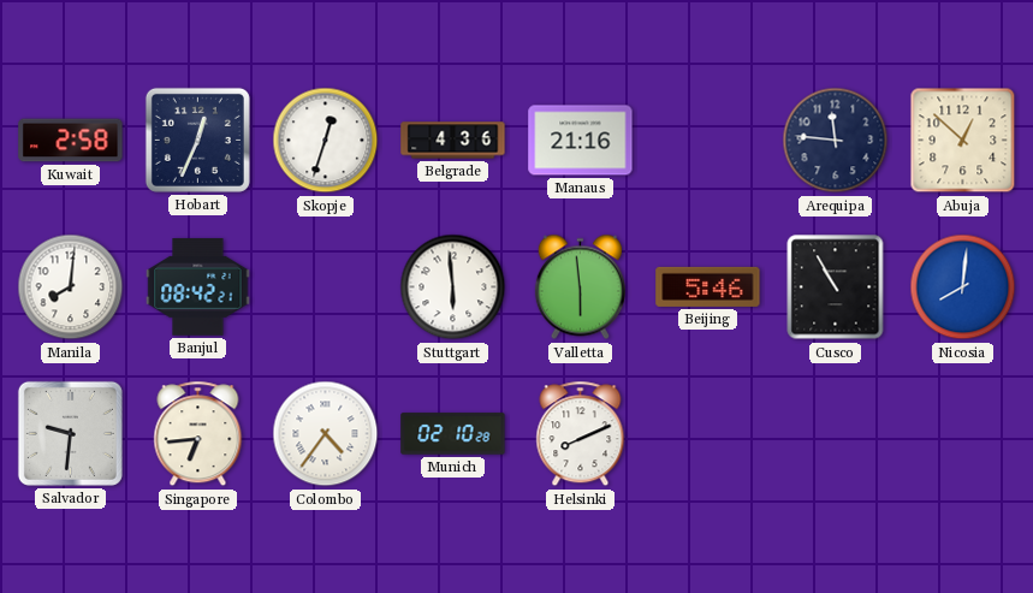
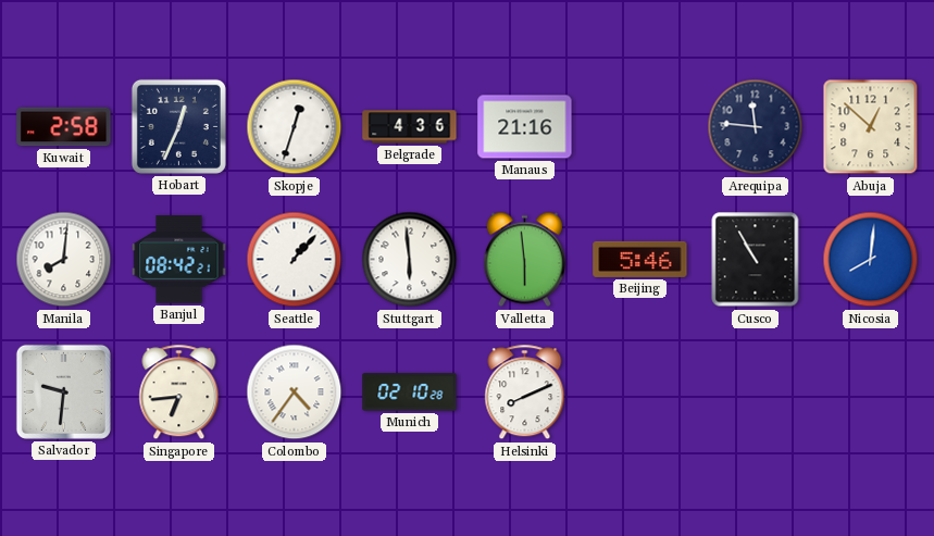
Seattle: none -> 1:07
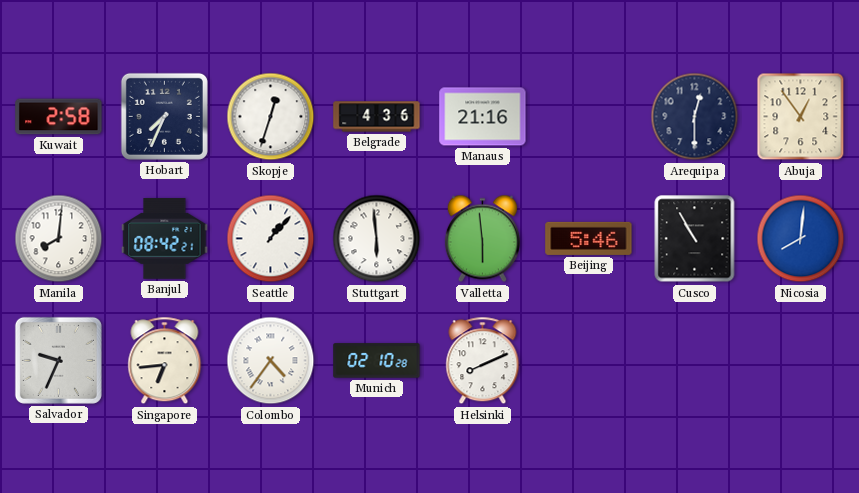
Hobart: 12:34 -> 7:34
Arequipa: 11:46 -> 12:30
Abuja: 12:52 -> 12:54
Salvador: 9:31 -> 9:34
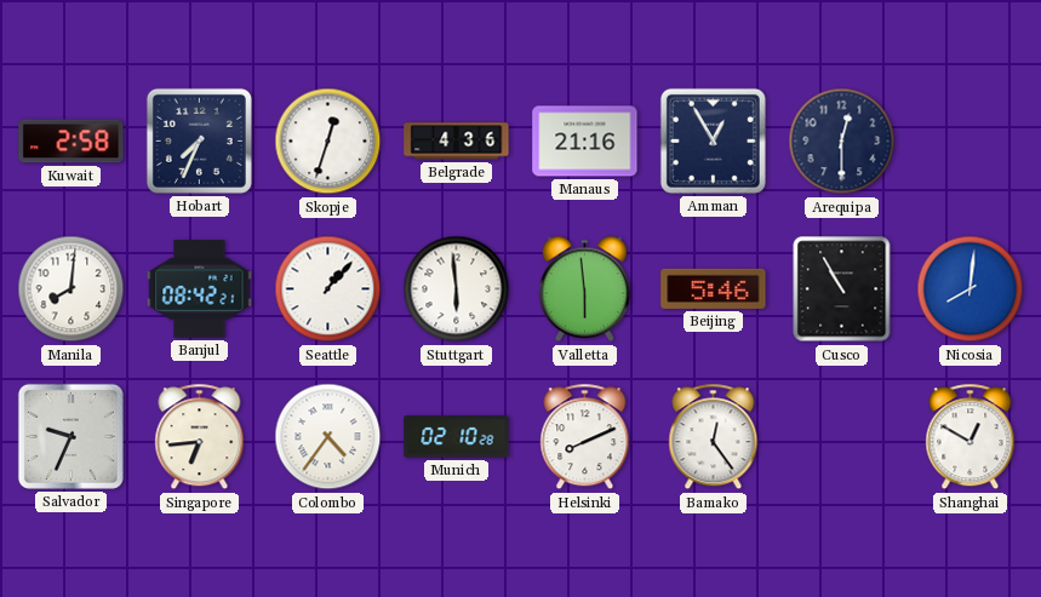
Amman: none -> 12:55
Abuja: 12:54 -> none
Bamako: none -> 12:24
Shanghai: none -> 12:50
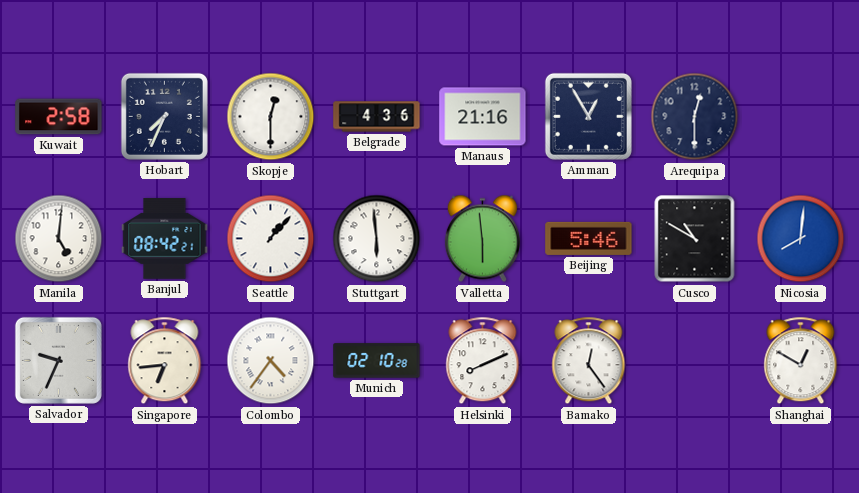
Skopje: 12:33 -> 12:30
Manila: 8:01 -> 5:01
Cusco: 10:55 -> 10:50
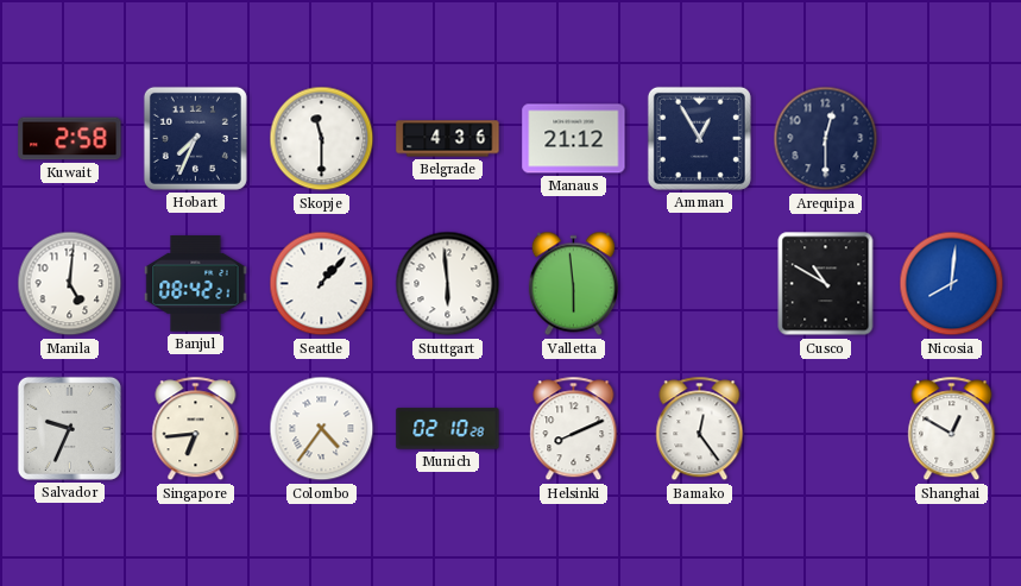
Skopje: 12:30 -> 11:30
Manaus: 21:16 -> 21:12
Beijing: 5:46 -> none
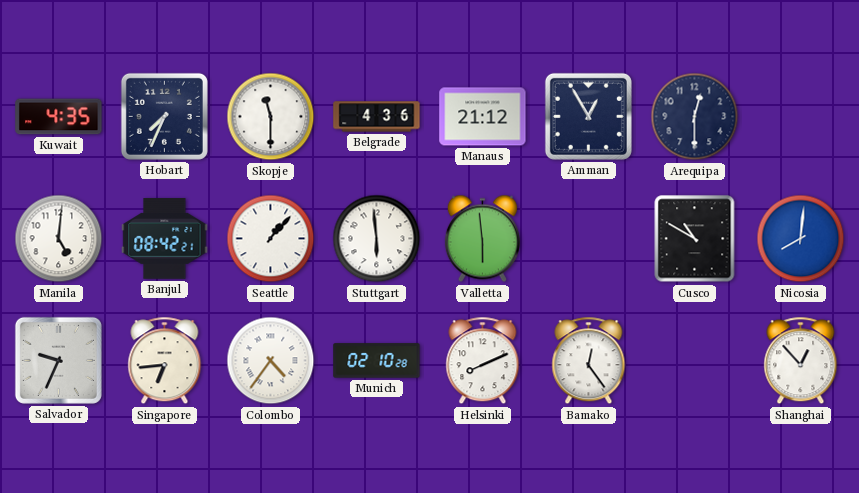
Kuwait: 2:58 -> 4:35
Shanghai: 12:50 -> 12:53
